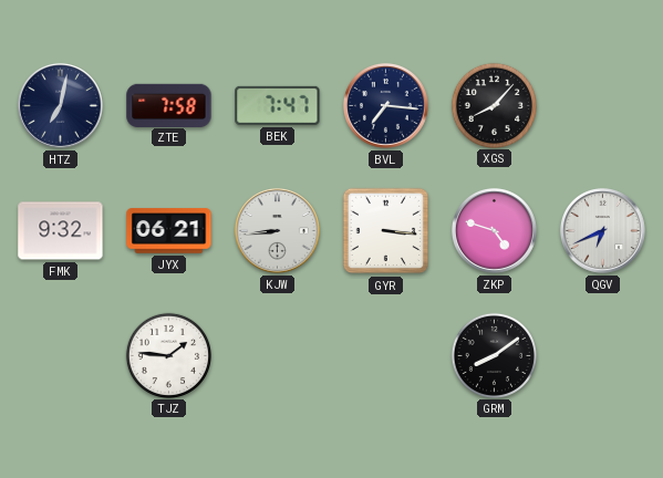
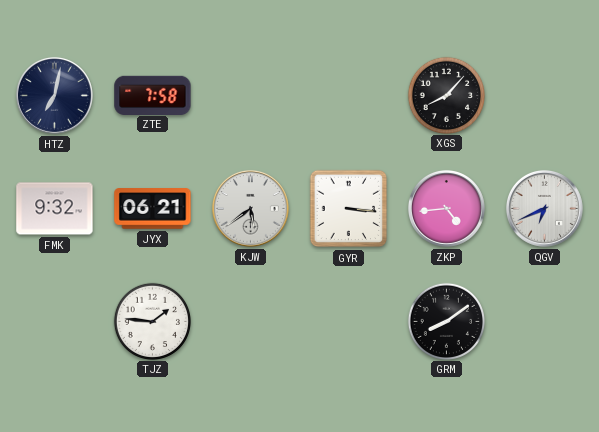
BEK: 7:47 -> none
BVL: 7:16 -> none
KJW: 8:44 -> 5:39
ZKP: 4:48 -> 4:44
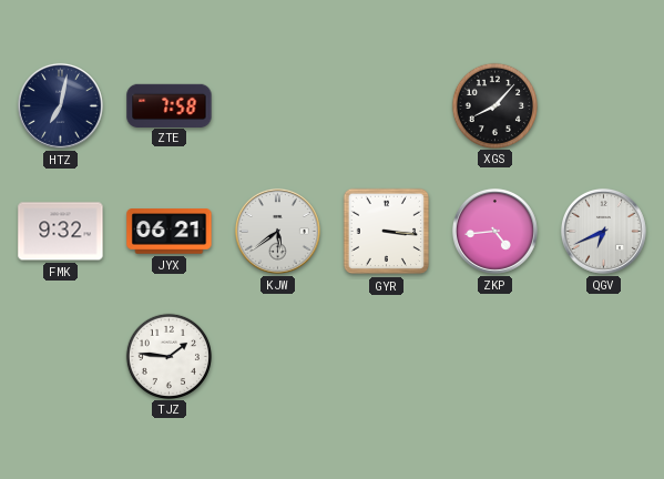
GRM: 8:09 -> none
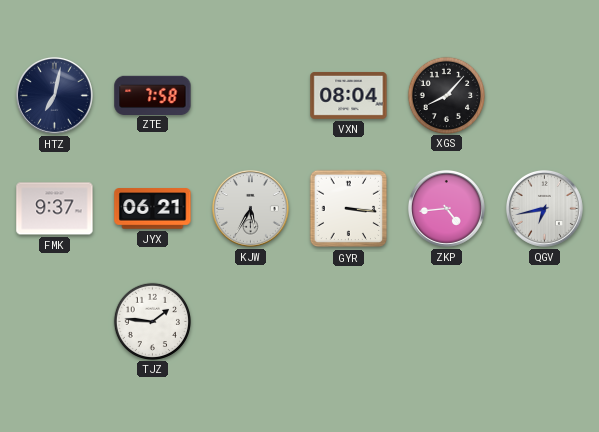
VXN: none -> 08:04
FMK: 9:32 -> 9:37
KJW: 5:39 -> 5:35
QGV: 6:41 -> 6:43
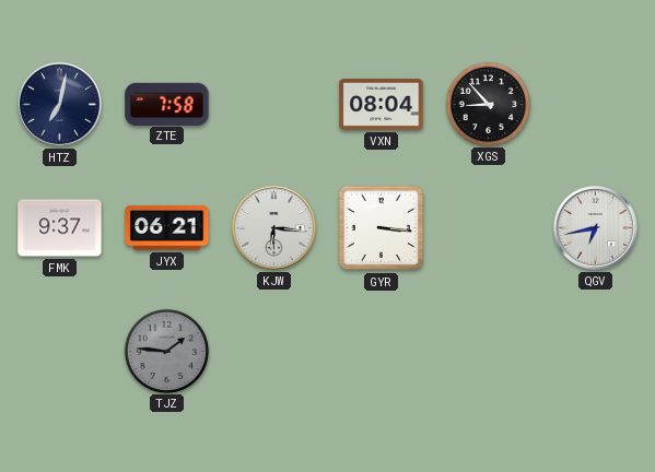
XGS: 8:07 -> 8:53
KJW: 5:35 -> 6:16
ZKP: 4:44 -> none
TJZ dial: white -> grey
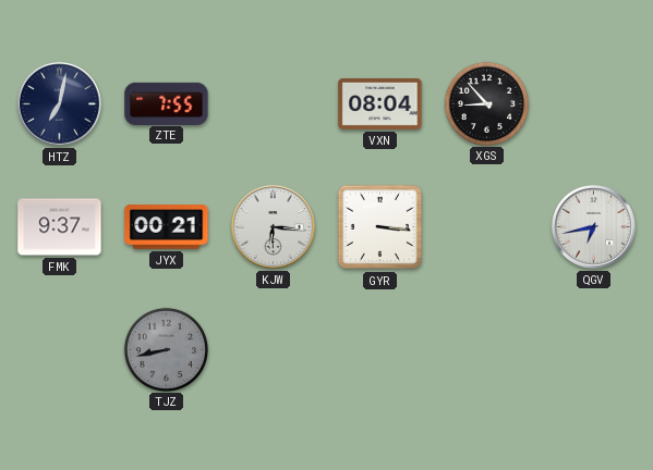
ZTE: 7:58 -> 7:55
JYX: 06:21 -> 00:21
TJZ: 1:46 -> 8:43
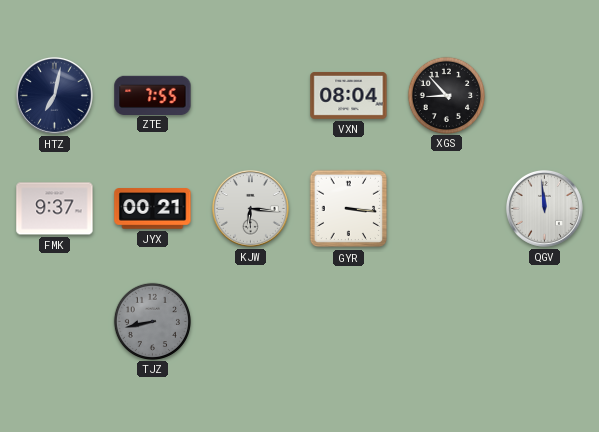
QGV: 6:43 -> 11:59
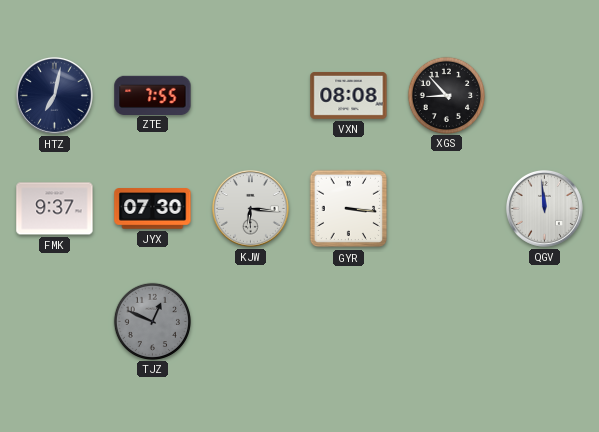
VXN: 08:04 -> 08:08
JYX: 00:21 -> 07:30
TJZ: 8:43 -> 12:49
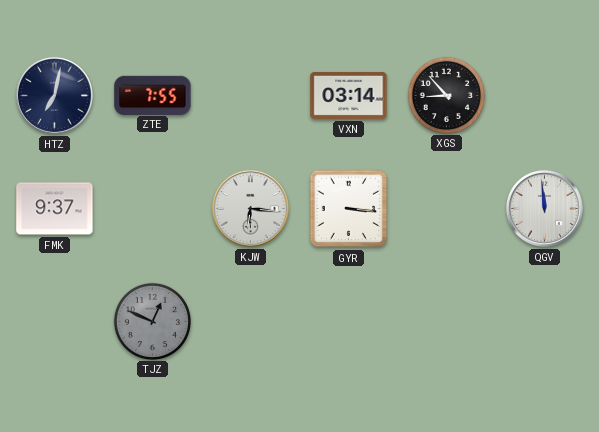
VXN: 08:08 -> 03:14
JYX: 07:30 -> none
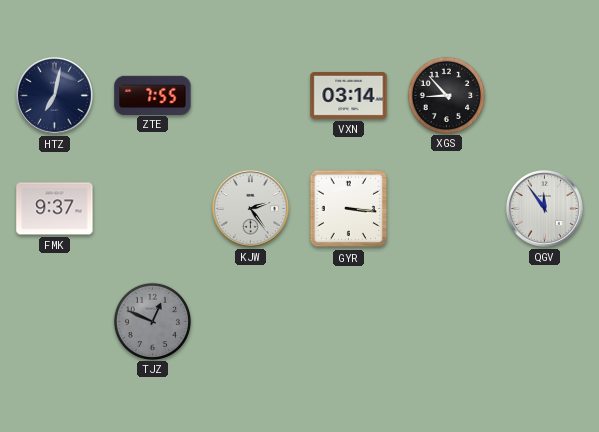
KJW: 6:16 -> 2:24
QGV: 11:59 -> 11:54
